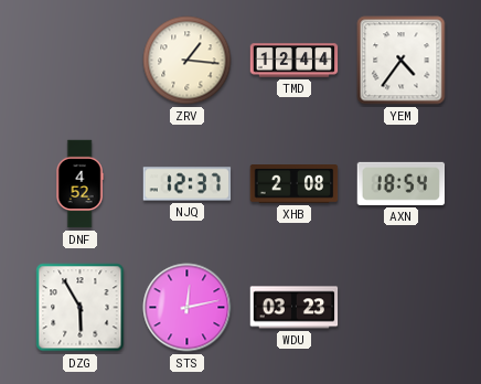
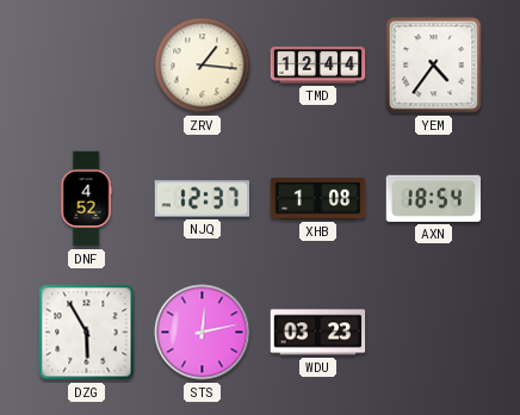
XHB: 2:08 -> 1:08
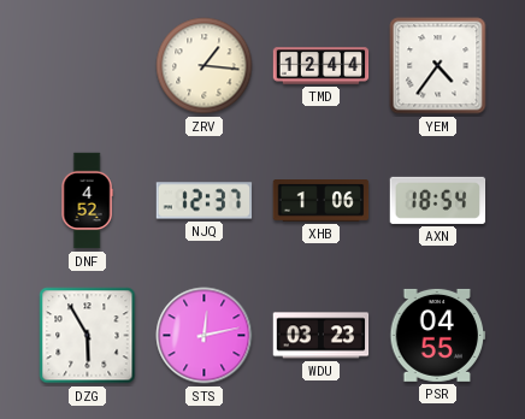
XHB: 1:08 -> 1:06
PSR: none -> 04:55
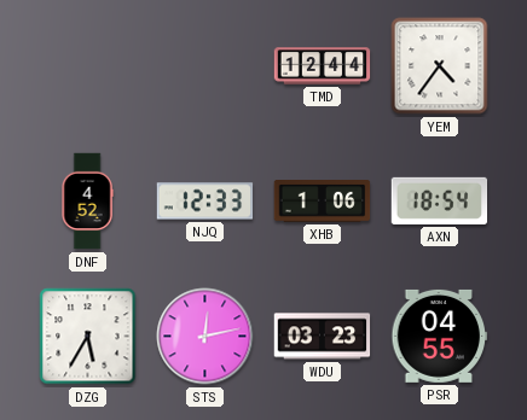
ZRV: 1:16 -> none
NJQ: 12:37 -> 12:33
DZG: 5:55 -> 5:35
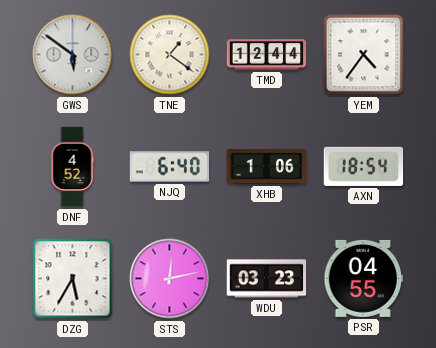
GWS: none -> 5:51
TNE: none -> 1:21
NJQ: 12:33 -> 6:40
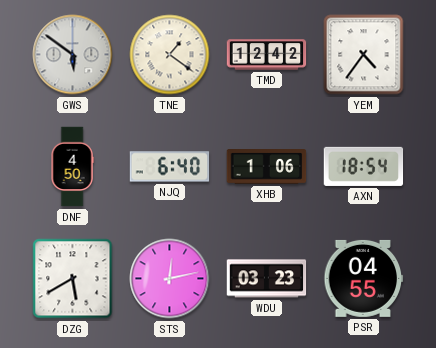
TMD: 12:44 -> 12:42
DNF: 4:52 -> 4:50
DZG: 5:35 -> 5:40
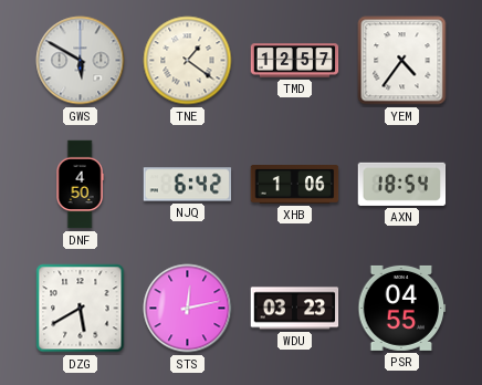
GWS: 5:51 -> 5:50
TMD: 12:42 -> 12:57
NJQ: 6:40 -> 6:42
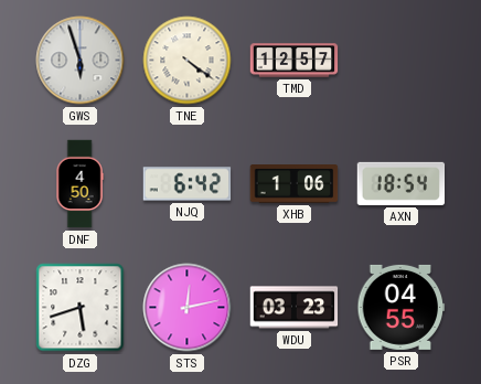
GWS: 5:50 -> 5:57
TNE: 1:21 -> 4:21
YEM: 4:36 -> none
DZG: 5:40 -> 5:42
